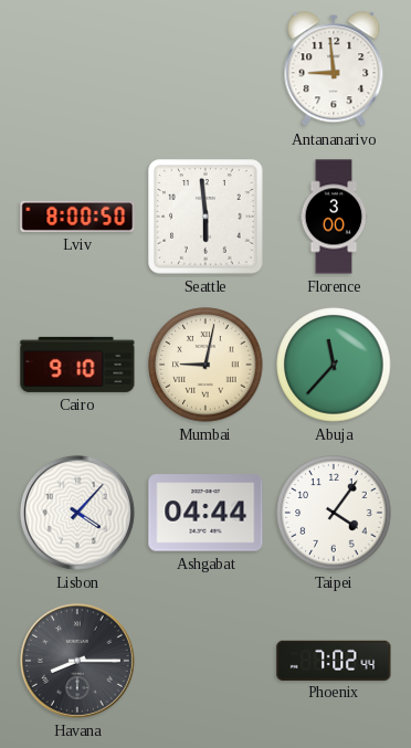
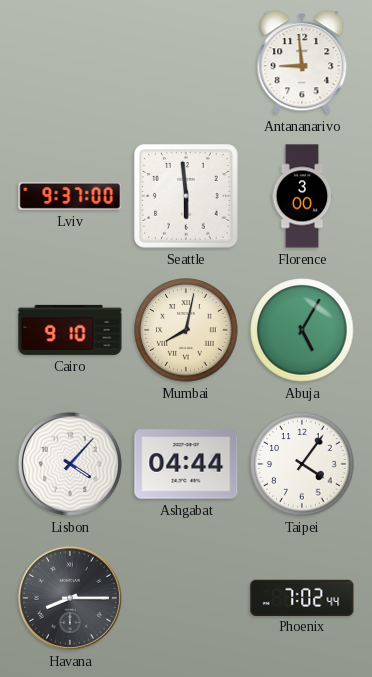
Lviv: 8:00 -> 9:37
Mumbai: 9:02 -> 8:02
Abuja: 11:37 -> 5:05
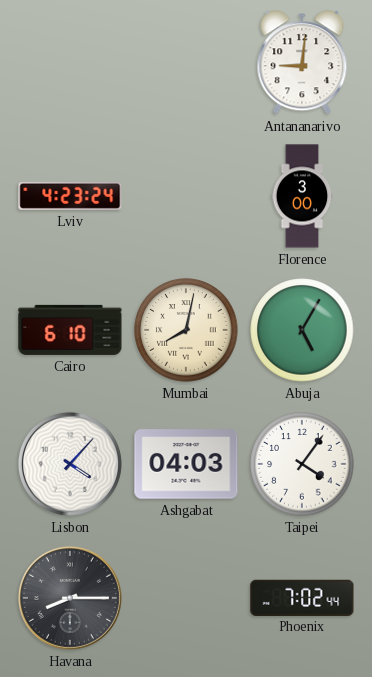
Antananarivo: 8:59 -> 9:01
Lviv: 9:37 -> 4:23
Seattle: 5:59 -> none
Cairo: 9:10 -> 6:10
Ashgabat: 04:44 -> 04:03
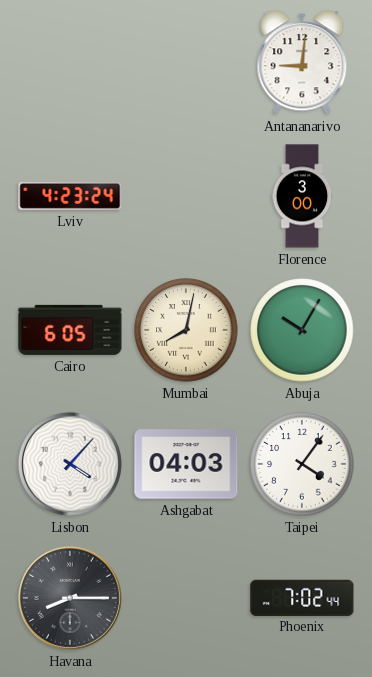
Cairo: 6:10 -> 6:05
Abuja: 5:05 -> 10:05
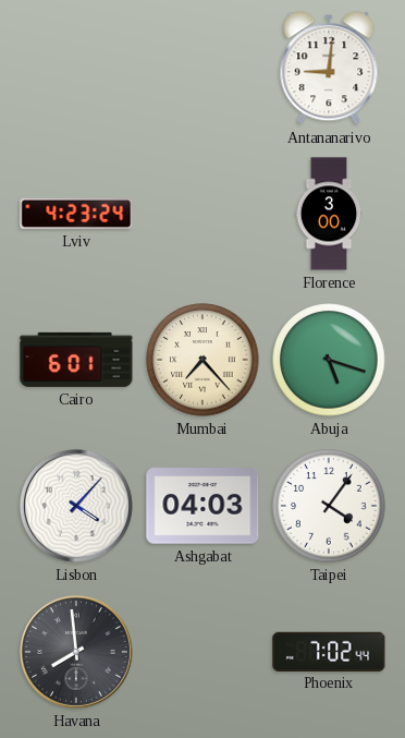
Cairo: 6:05 -> 6:01
Mumbai: 8:02 -> 7:23
Abuja: 10:05 -> 5:18
Havana: 8:15 -> 7:59
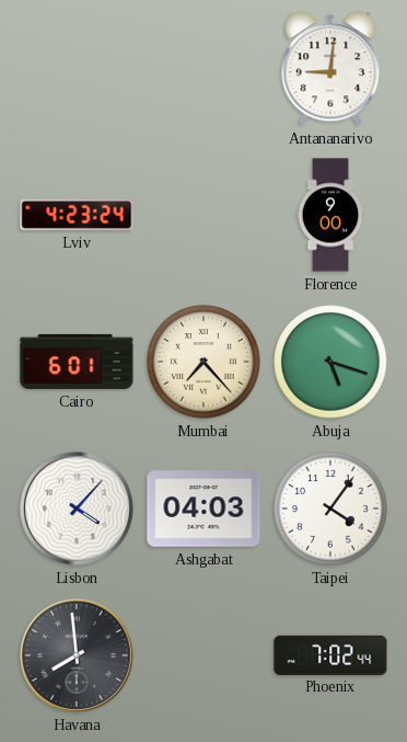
Florence: 3:00 -> 9:00
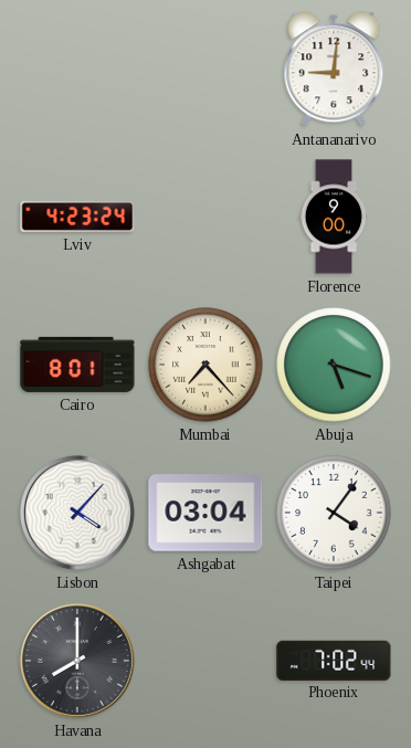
Cairo: 6:01 -> 8:01
Ashgabat: 04:03 -> 03:04
Havana: 7:59 -> 8:00
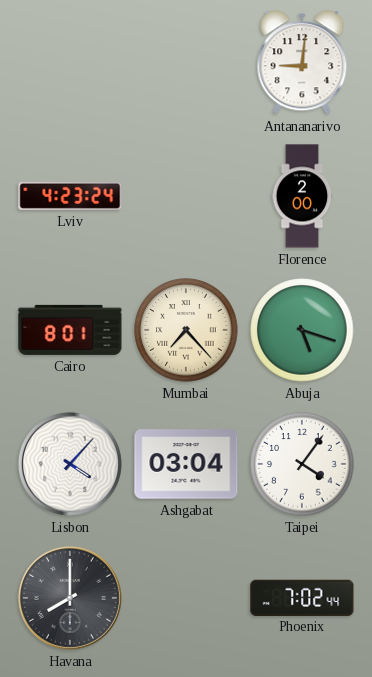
Florence: 9:00 -> 2:00
